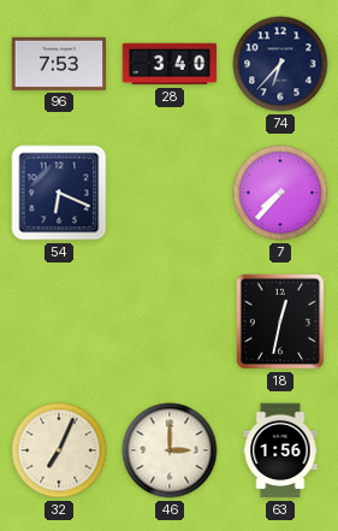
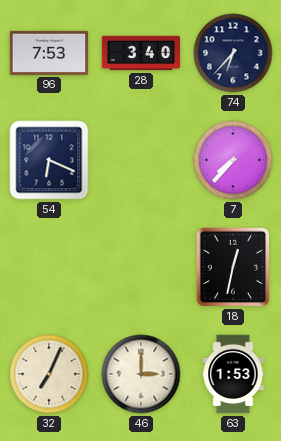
63: 1:56 -> 1:53
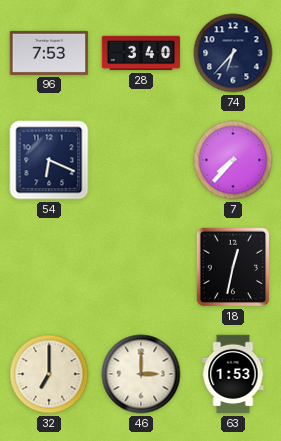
32: 7:04 -> 7:00
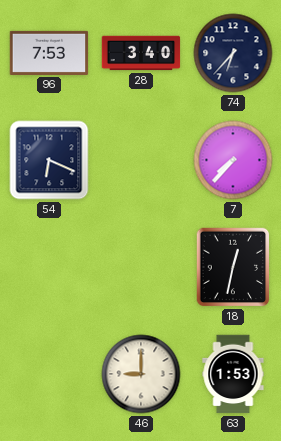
32: 7:00 -> none
46: 3:00 -> 9:00
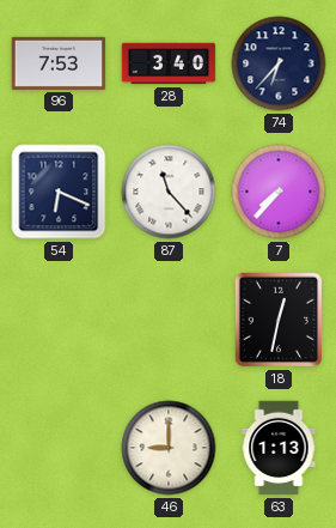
87: none -> 11:23
63: 1:53 -> 1:13
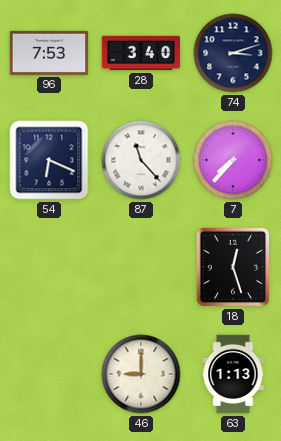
74: 6:37 -> 3:12
18: 12:32 -> 12:27
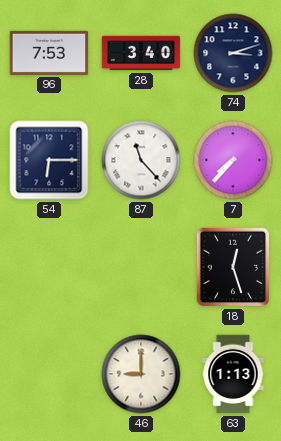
54: 6:19 -> 6:15
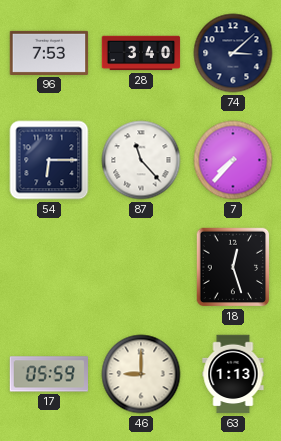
74: 3:12 -> 3:08
17: none -> 05:59
